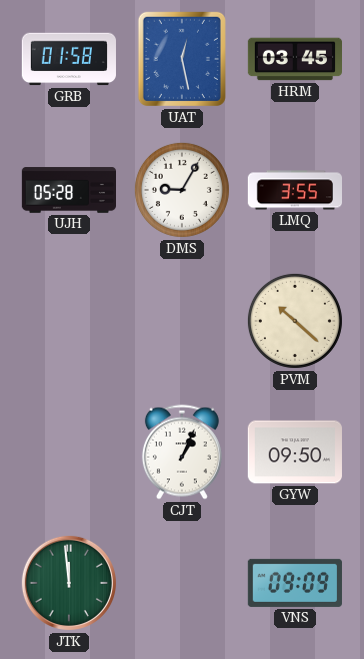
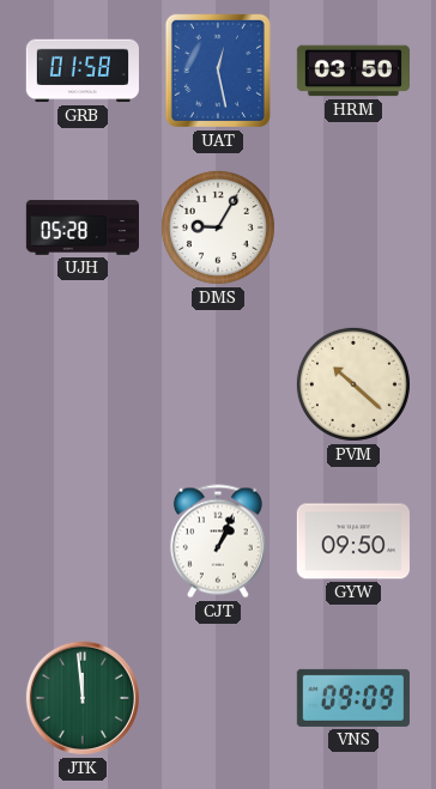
HRM: 03:45 -> 03:50
LMQ: 3:55 -> none
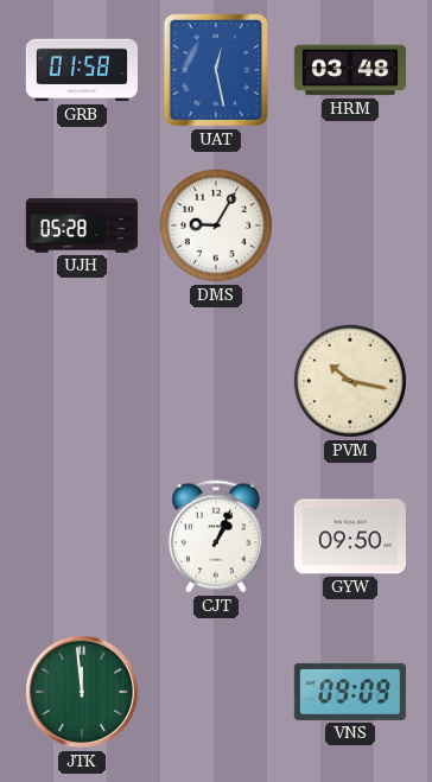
HRM: 03:50 -> 03:48
PVM: 10:22 -> 10:17
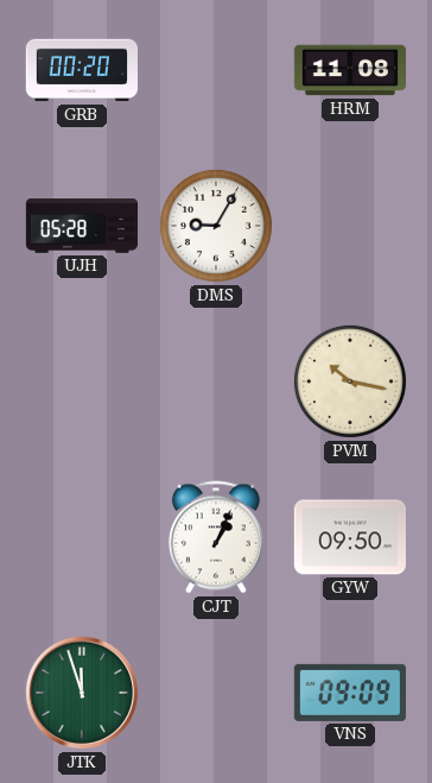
GRB: 01:58 -> 00:20
UAT: 12:28 -> none
HRM: 03:48 -> 11:08
JTK: 11:59 -> 11:57
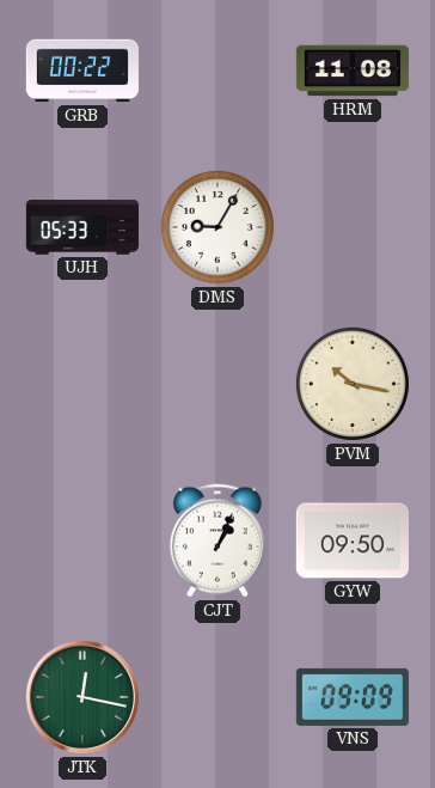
GRB: 00:20 -> 00:22
UJH: 05:28 -> 05:33
JTK: 11:57 -> 12:17
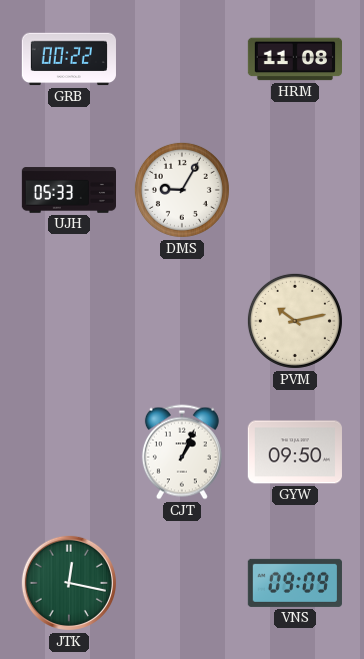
PVM: 10:17 -> 10:13
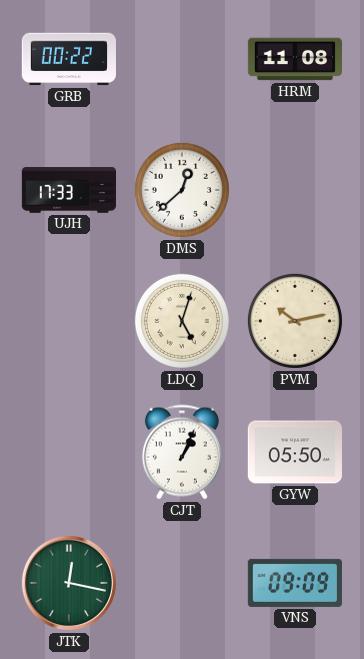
UJH: 05:33 -> 17:33
DMS: 9:05 -> 12:38
LDQ: none -> 5:03
GYW: 09:50 -> 05:50
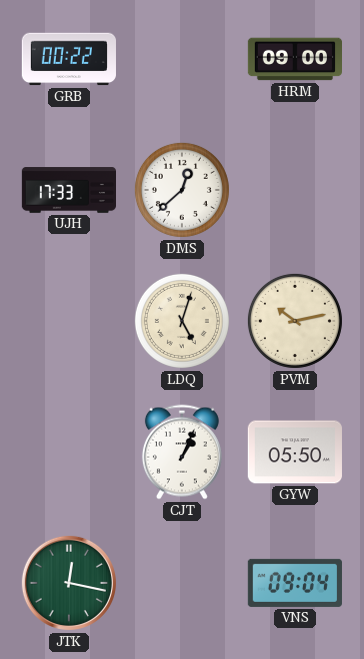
HRM: 11:08 -> 09:00
VNS: 09:09 -> 09:04
